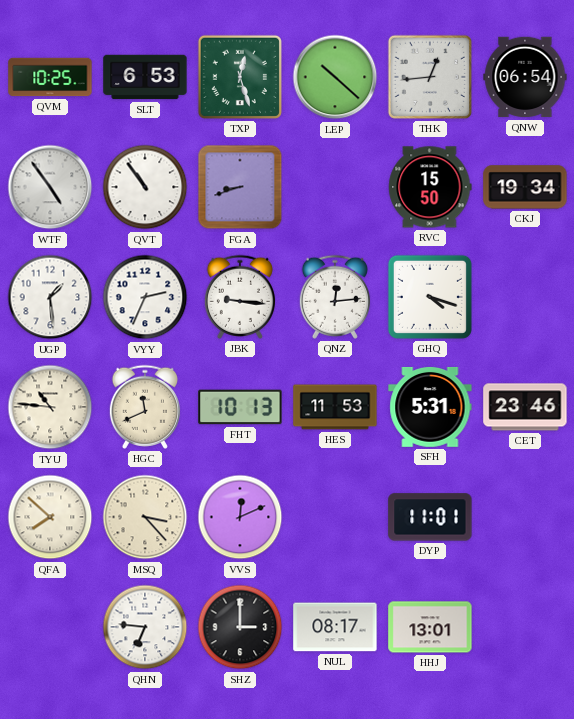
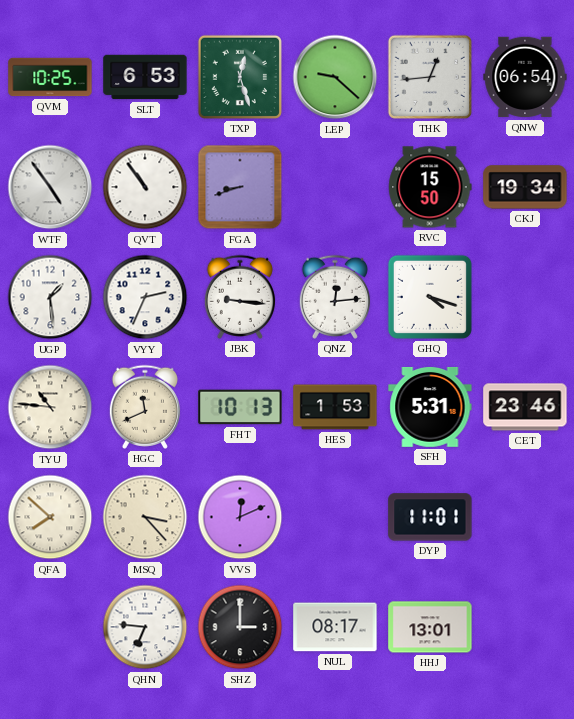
LEP: 10:22 -> 9:22
HES: 11:53 -> 1:53
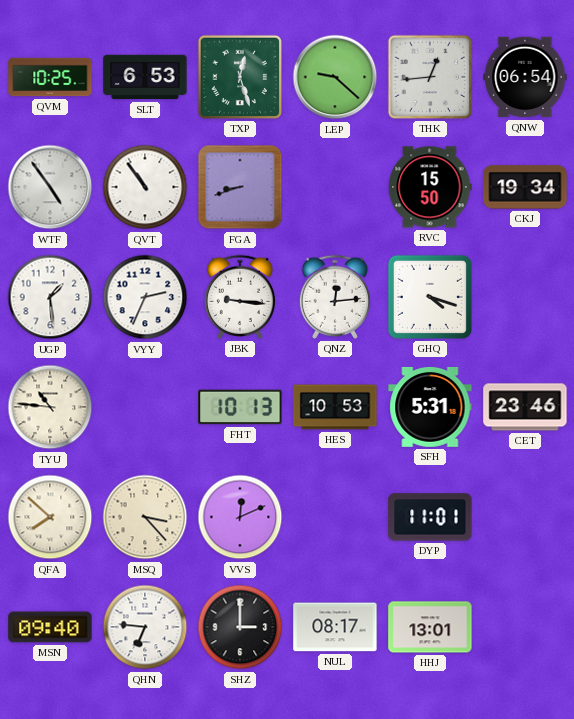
HGC: 11:41 -> none
HES: 1:53 -> 10:53
MSN: none -> 09:40
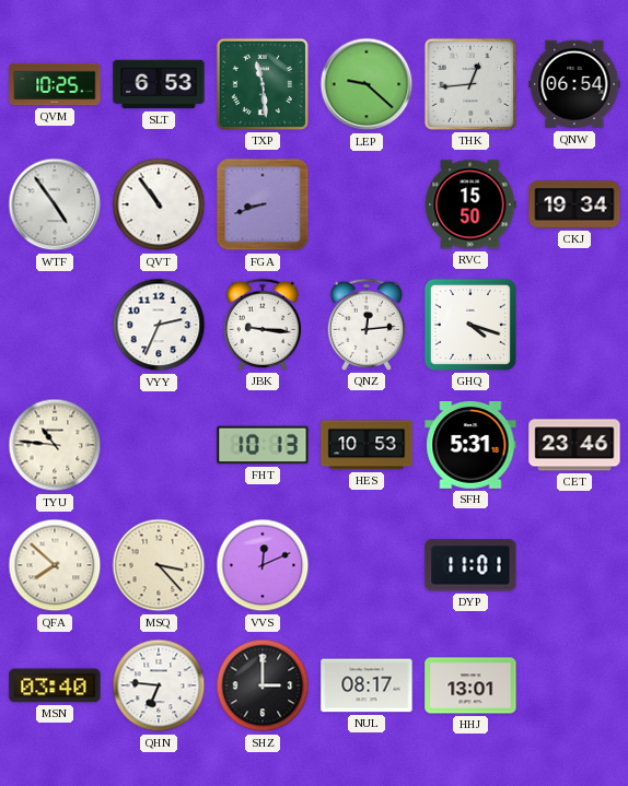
TXP: 12:27 -> 11:29
UGP: 1:29 -> none
MSN: 09:40 -> 03:40
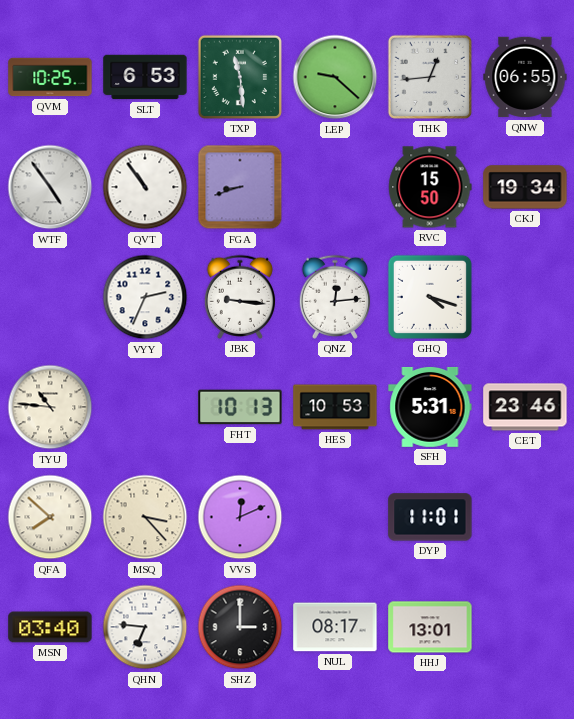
QNW: 06:54 -> 06:55
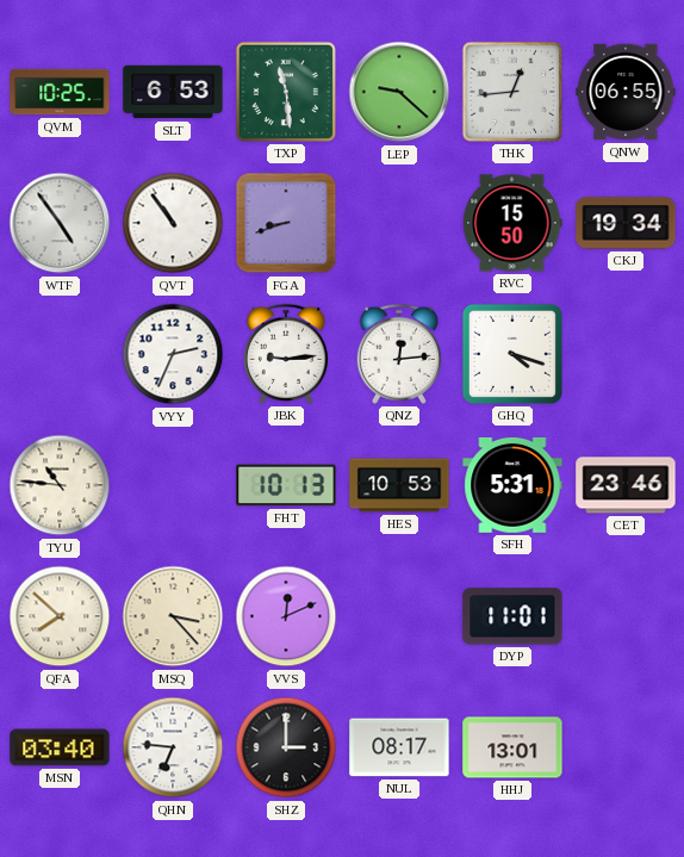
JBK: 9:16 -> 9:14
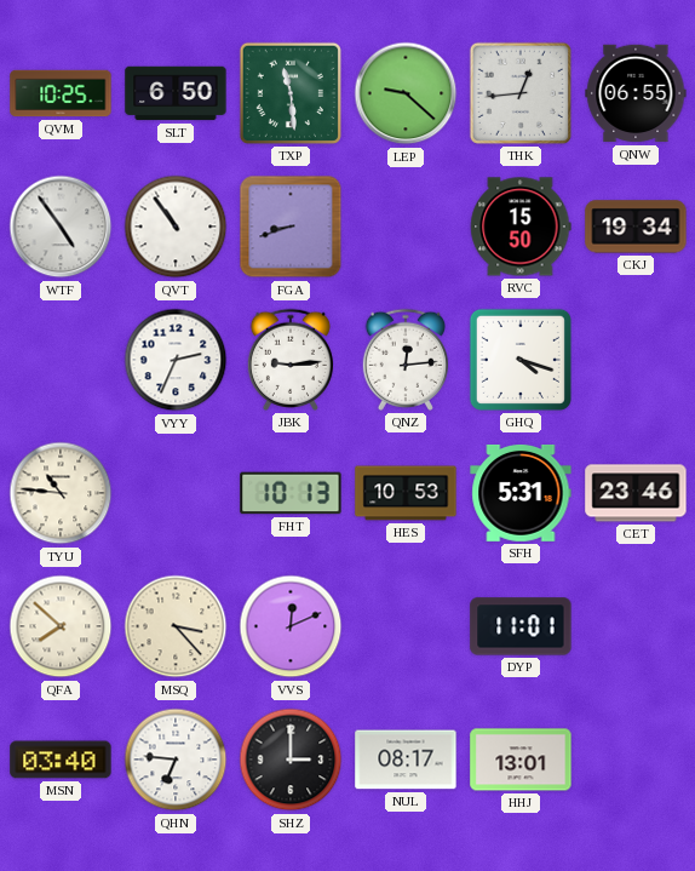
SLT: 6:53 -> 6:50
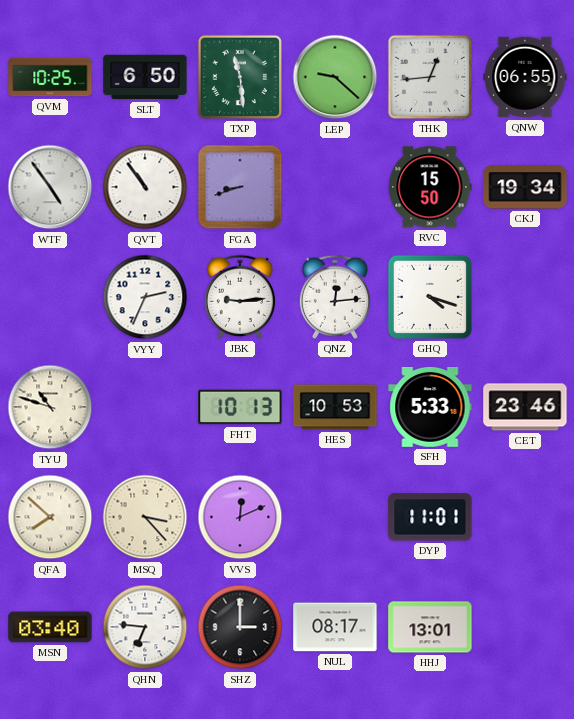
TYU: 10:46 -> 10:48
SFH: 5:31 -> 5:33
